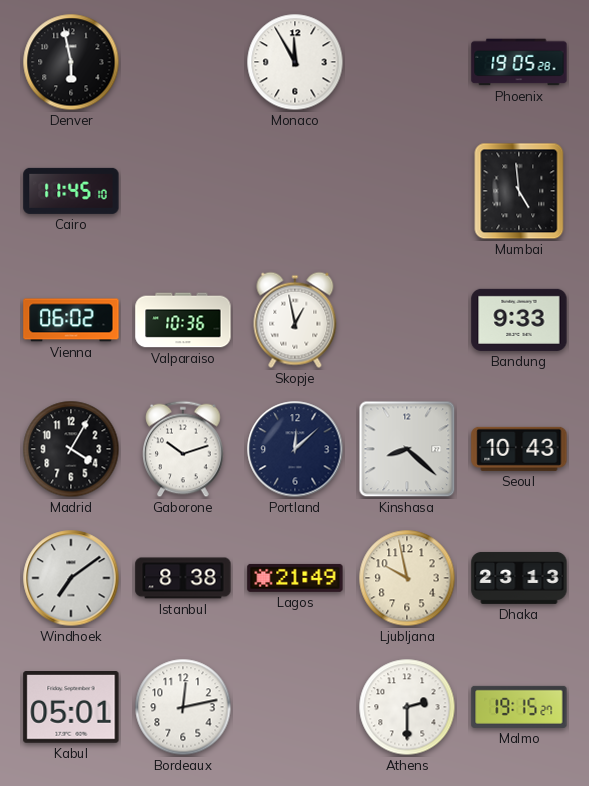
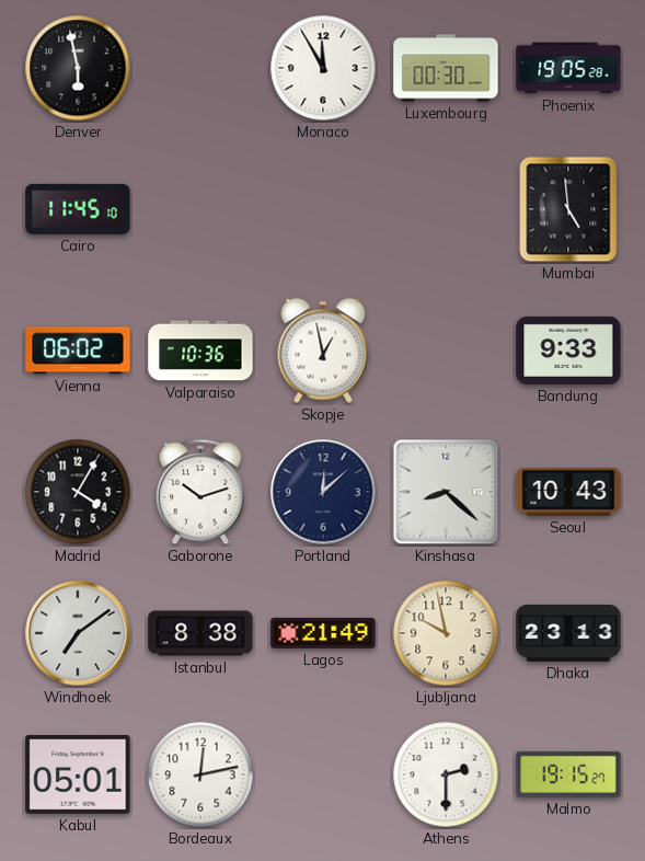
Luxembourg: none -> 00:30
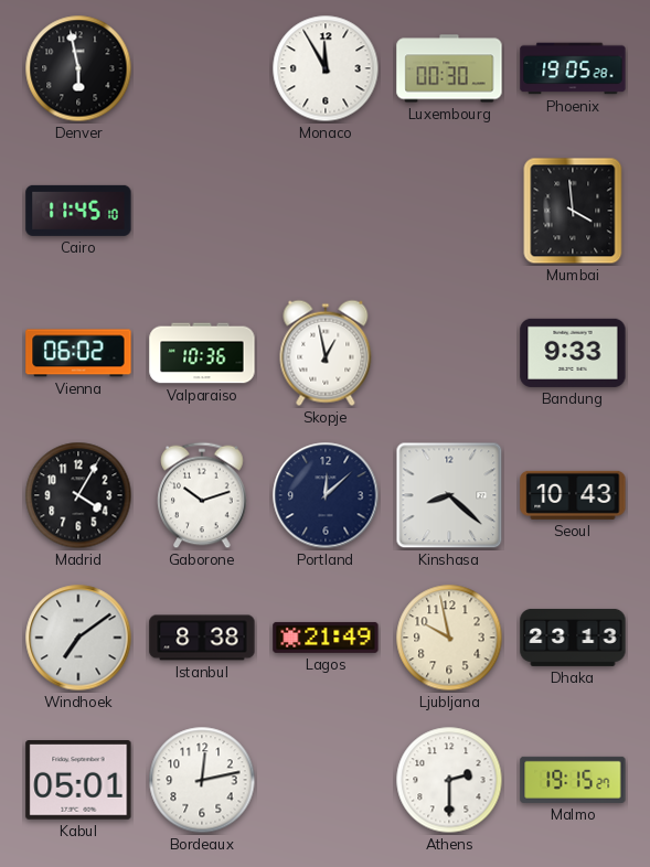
Mumbai: 4:59 -> 3:59
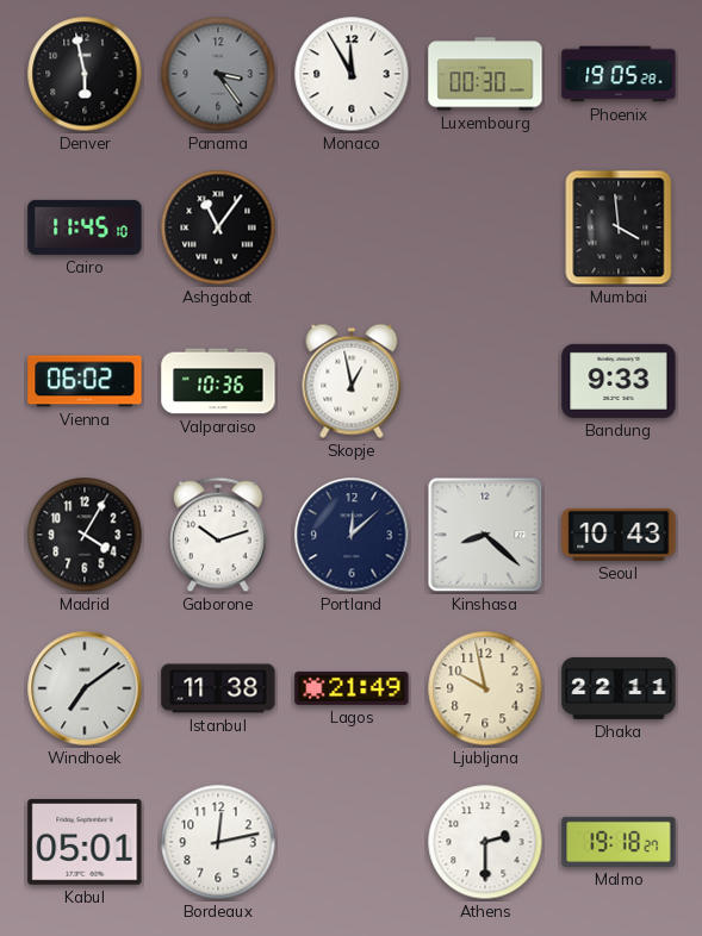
Panama: none -> 3:24
Ashgabat: none -> 11:06
Istanbul: 8:38 -> 11:38
Dhaka: 23:13 -> 22:11
Malmo: 19:15 -> 19:18
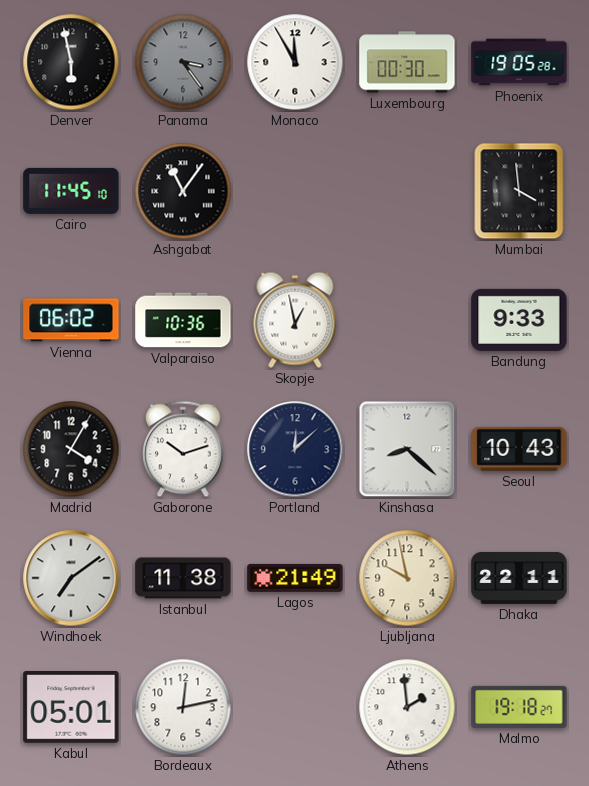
Athens: 2:30 -> 1:59
